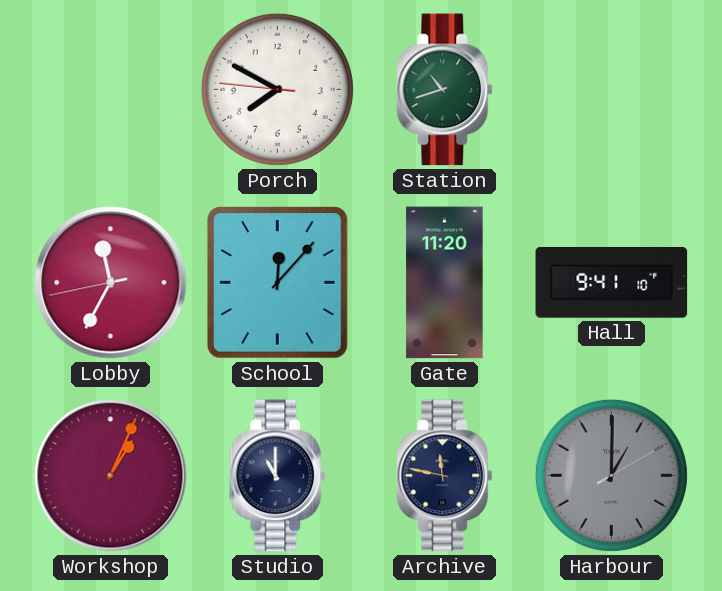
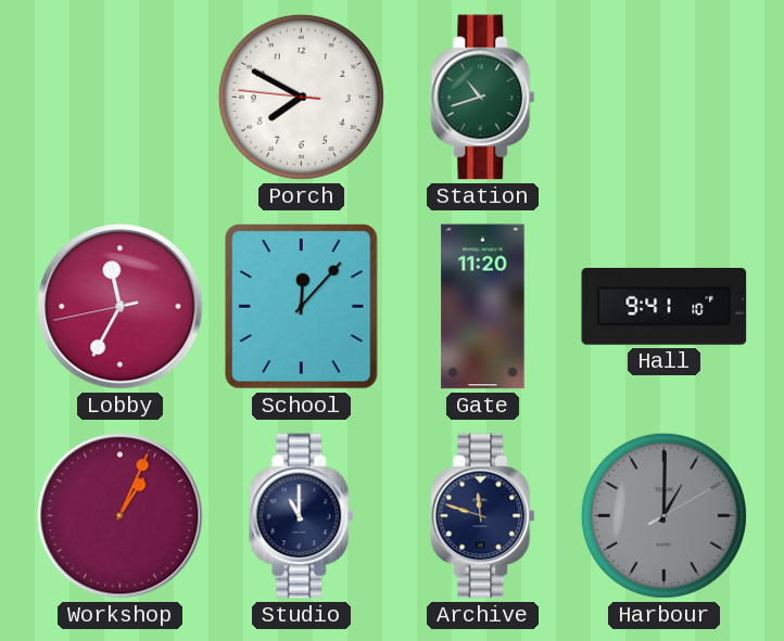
Archive: 11:47 -> 11:48
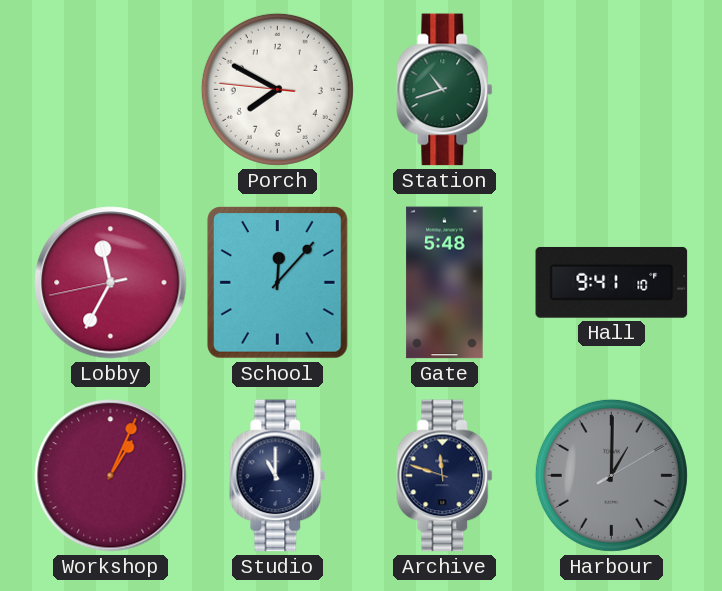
Gate: 11:20 -> 5:48
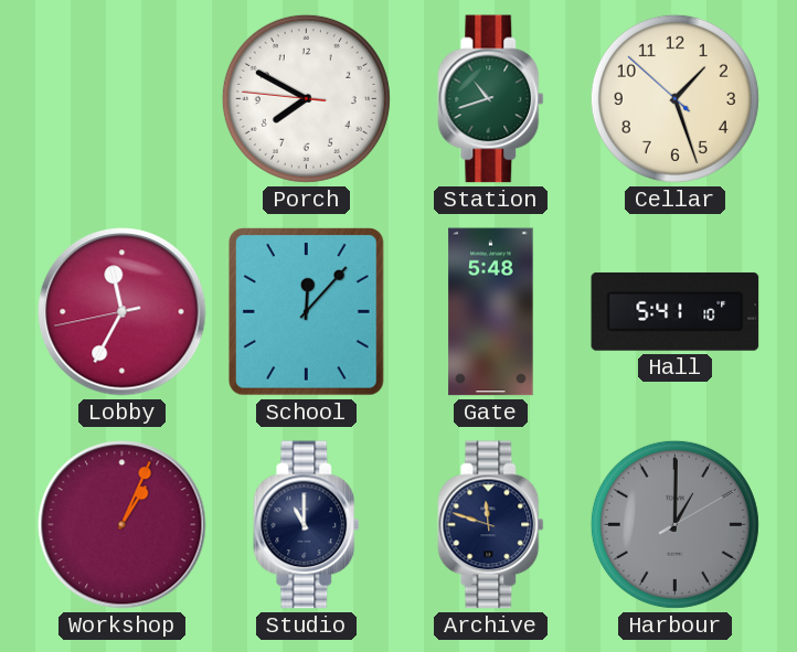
Cellar: none -> 1:26
Hall: 9:41 -> 5:41
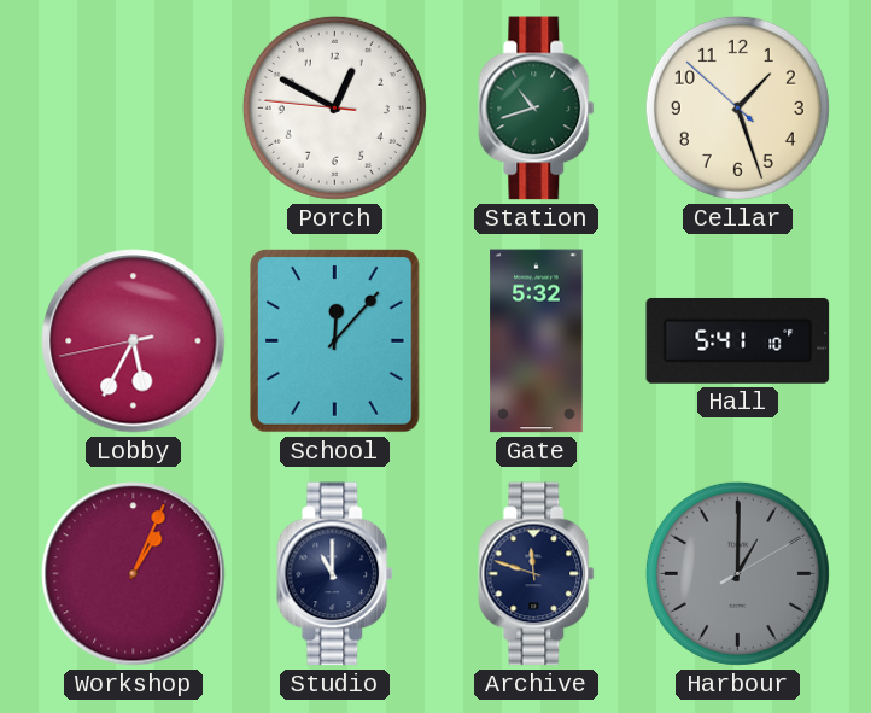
Porch: 7:49 -> 12:49
Lobby: 11:34 -> 5:34
Gate: 5:48 -> 5:32
